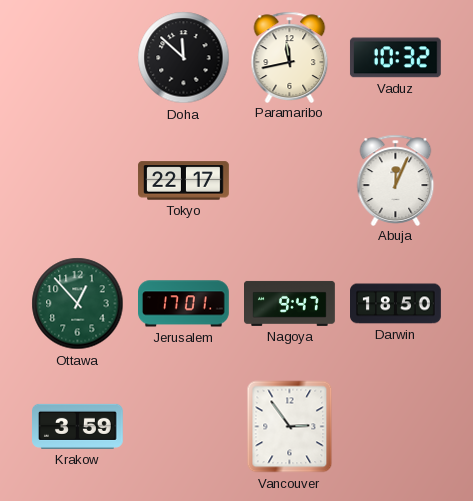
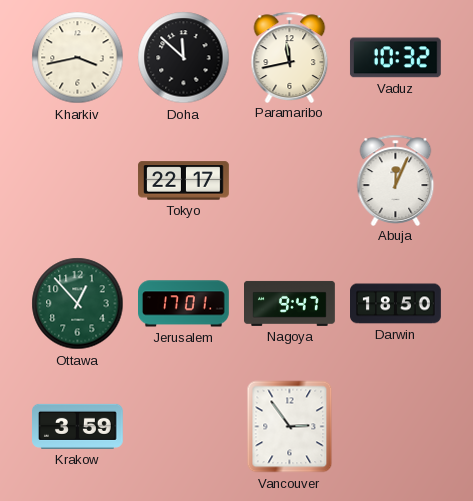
Kharkiv: none -> 3:43
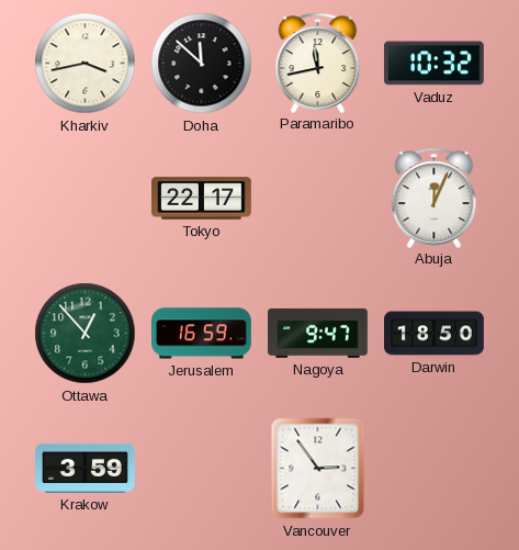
Jerusalem: 17:01 -> 16:59
